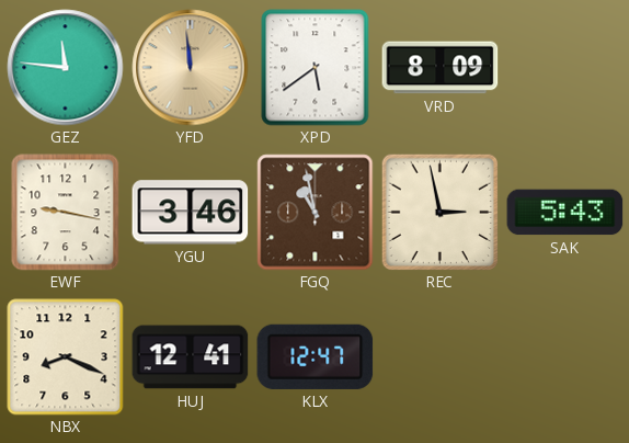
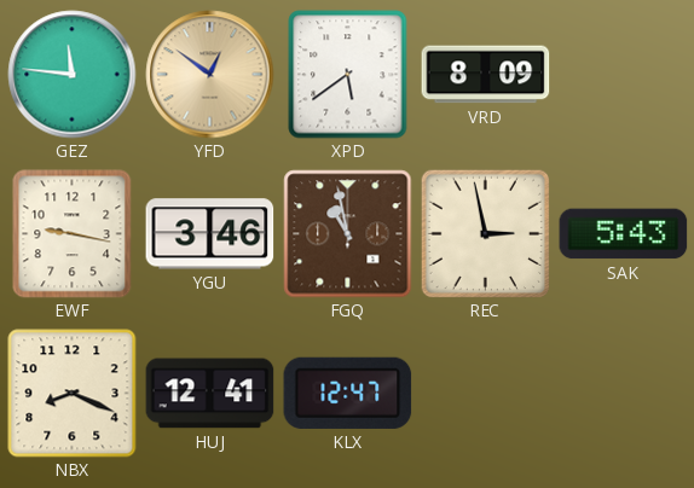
YFD: 11:59 -> 12:51
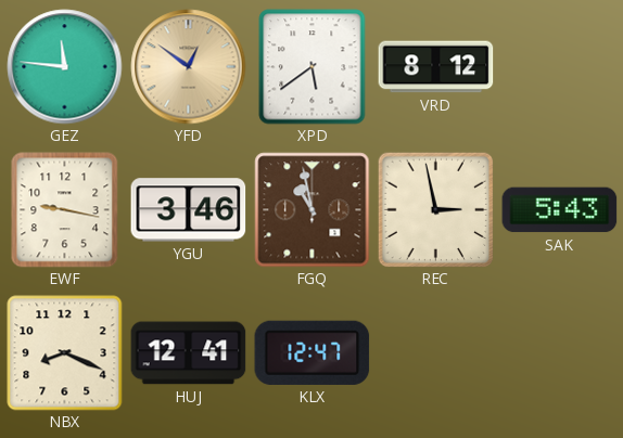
VRD: 8:09 -> 8:12
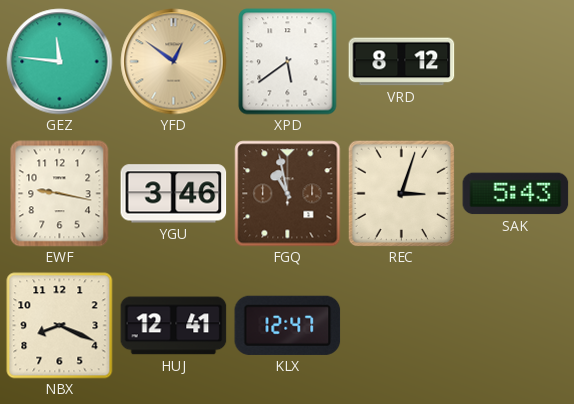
REC: 2:58 -> 3:03
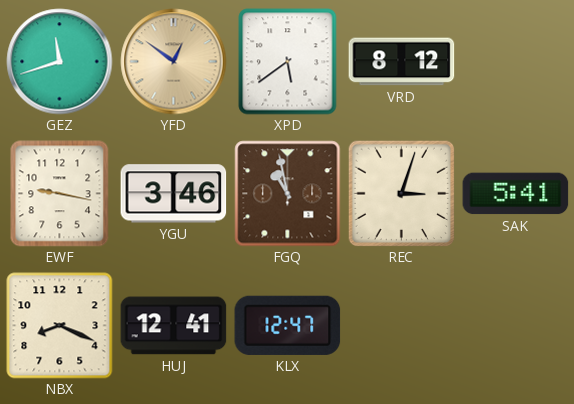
GEZ: 11:46 -> 11:42
SAK: 5:43 -> 5:41
